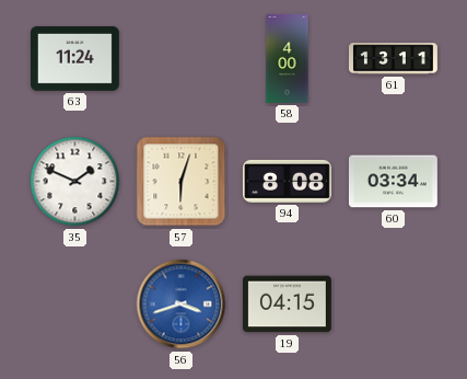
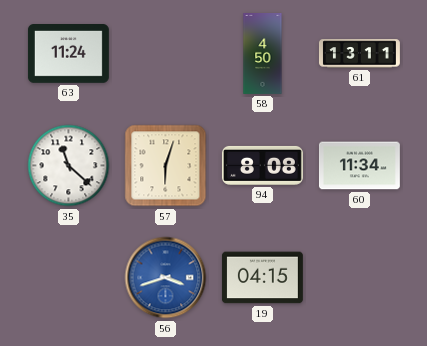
58: 4:00 -> 4:50
35: 1:49 -> 11:22
60: 03:34 -> 11:34
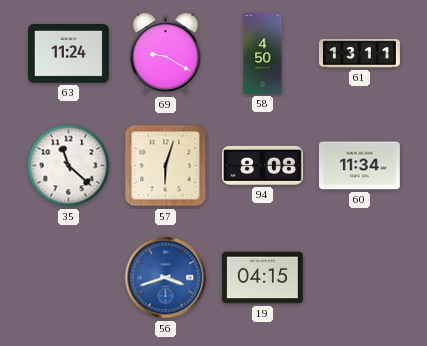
69: none -> 9:20
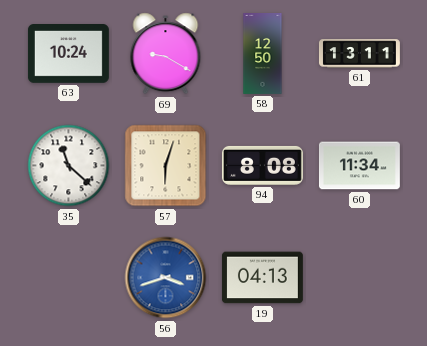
63: 11:24 -> 10:24
58: 4:50 -> 12:50
19: 04:15 -> 04:13
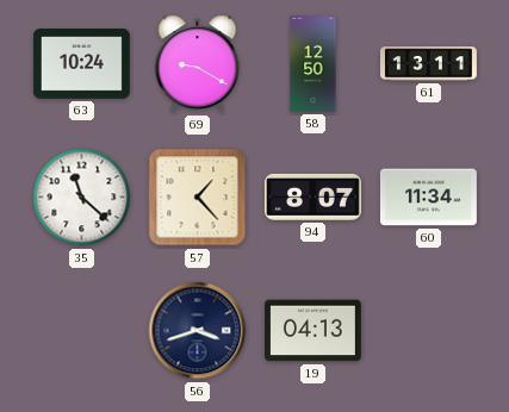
57: 6:03 -> 1:23
94: 8:08 -> 8:07
56 dial: blue -> navy
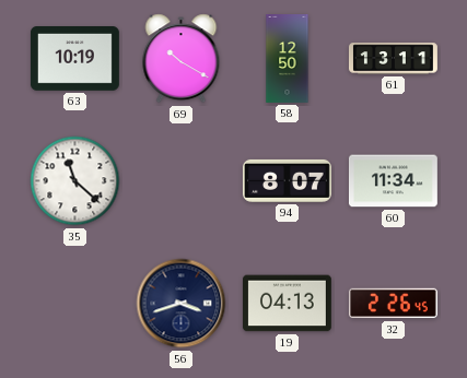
63: 10:24 -> 10:19
69: 9:20 -> 10:20
57: 1:23 -> none
32: none -> 2:26
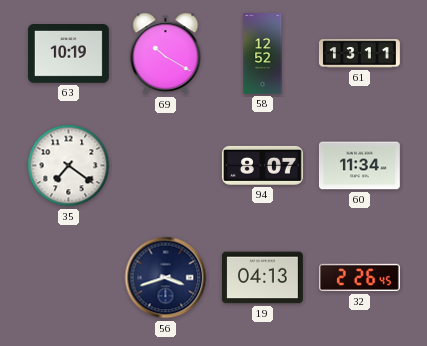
58: 12:50 -> 12:52
35: 11:22 -> 7:21
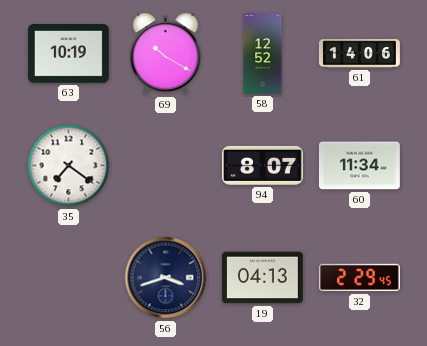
61: 13:11 -> 14:06
32: 2:26 -> 2:29
